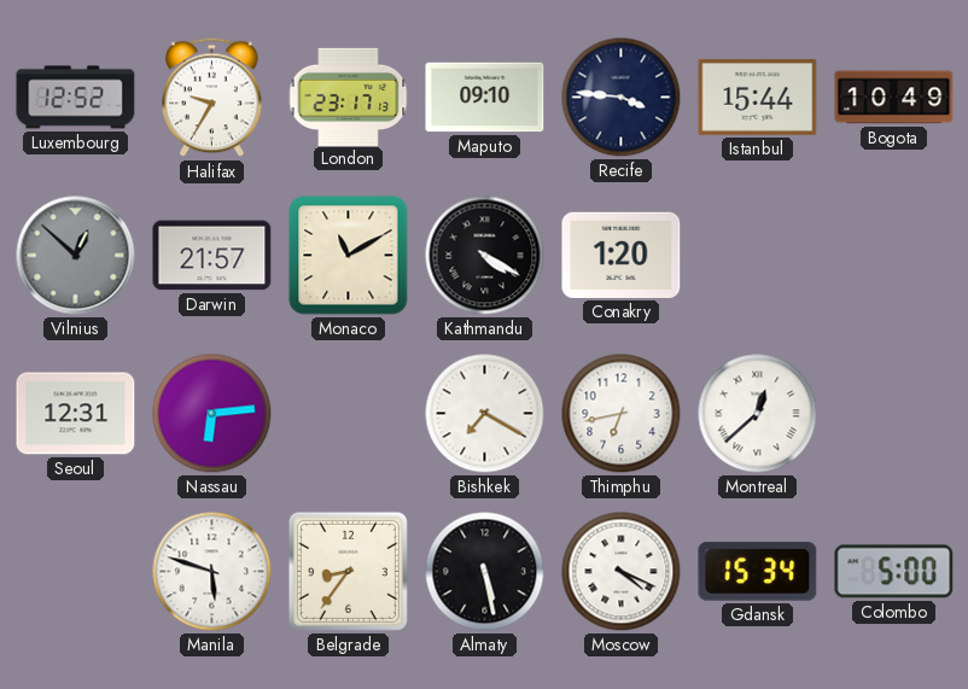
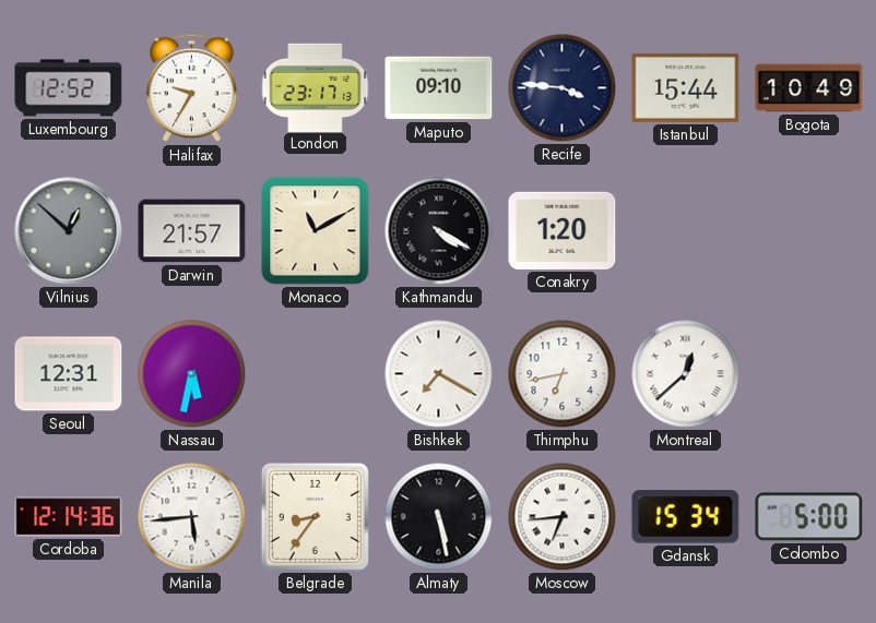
Nassau: 6:14 -> 5:32
Cordoba: none -> 12:14
Manila: 5:48 -> 5:44
Moscow: 4:19 -> 6:44
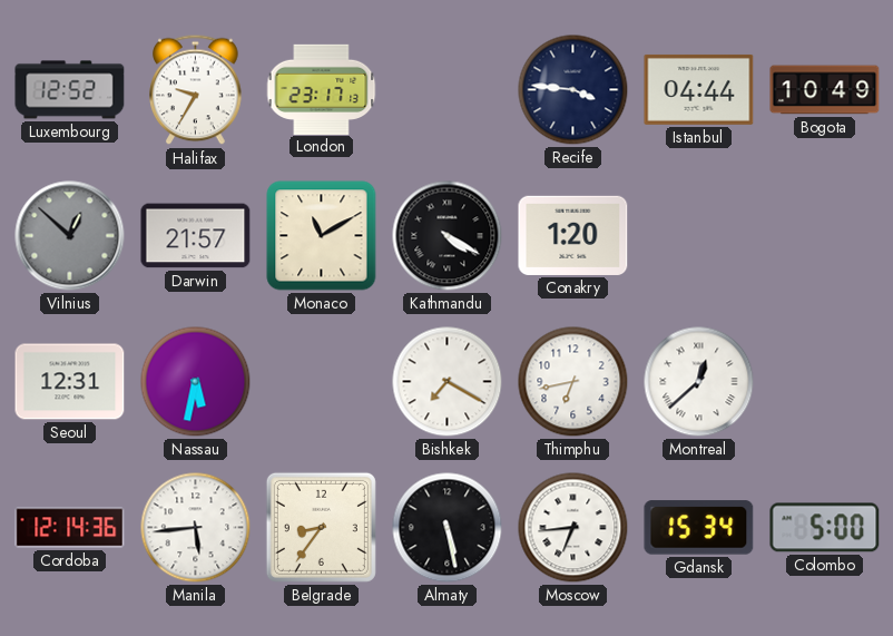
Maputo: 09:10 -> none
Istanbul: 15:44 -> 04:44
